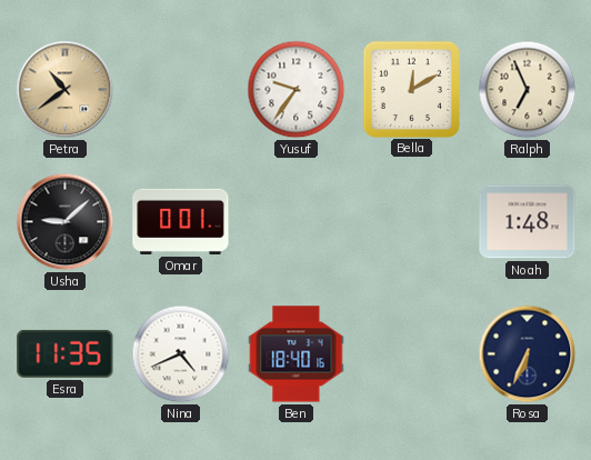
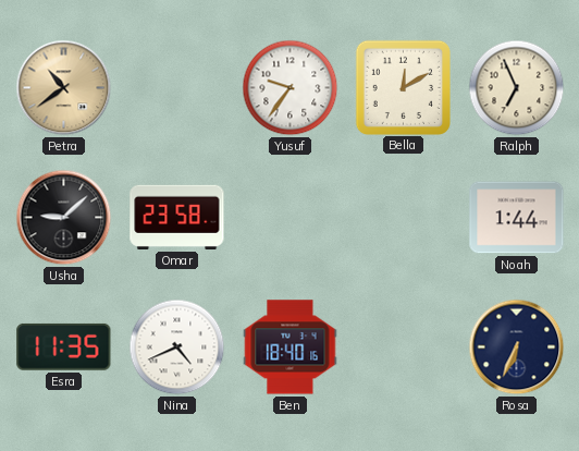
Omar: 0:01 -> 23:58
Noah: 1:48 -> 1:44
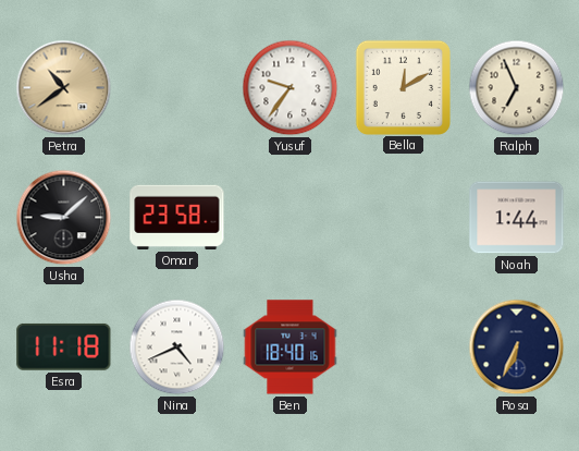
Esra: 11:35 -> 11:18
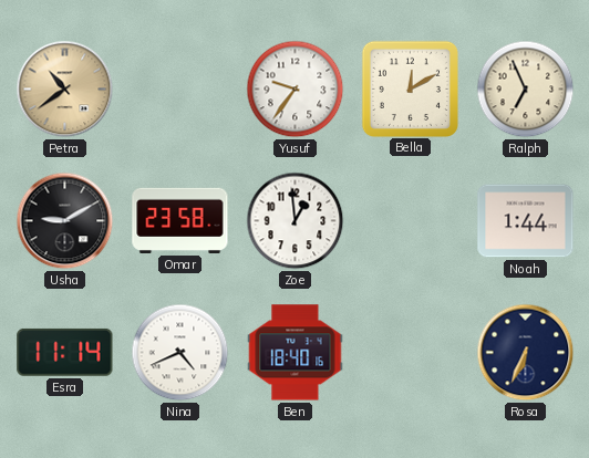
Usha: 9:08 -> 9:10
Zoe: none -> 12:59
Esra: 11:18 -> 11:14
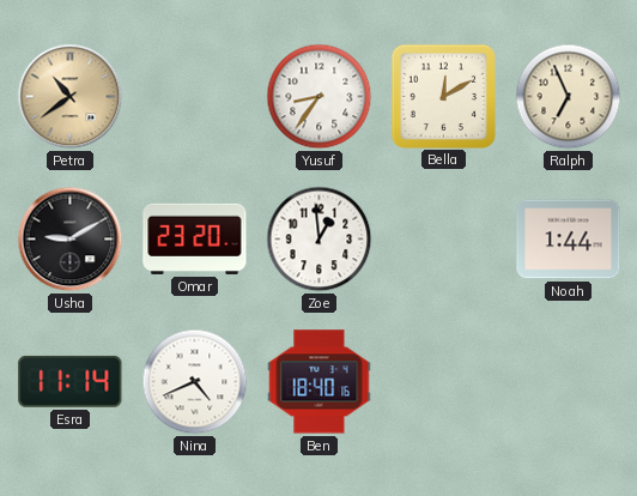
Yusuf: 9:36 -> 8:36
Omar: 23:58 -> 23:20
Rosa: 6:34 -> none
